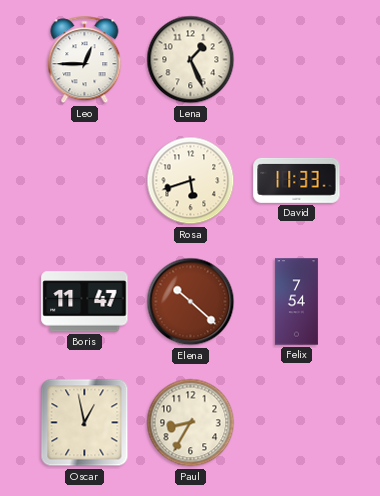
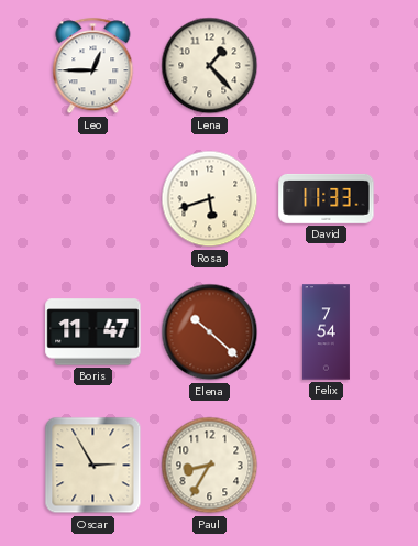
Lena: 1:26 -> 1:23
Oscar: 12:58 -> 2:55
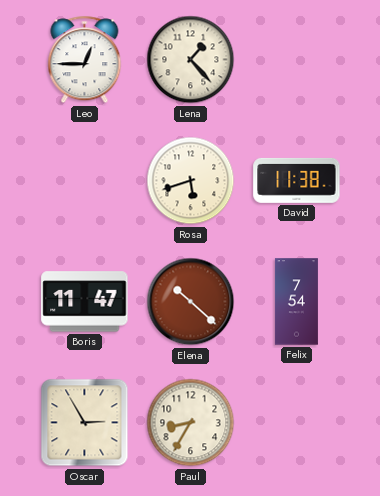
David: 11:33 -> 11:38
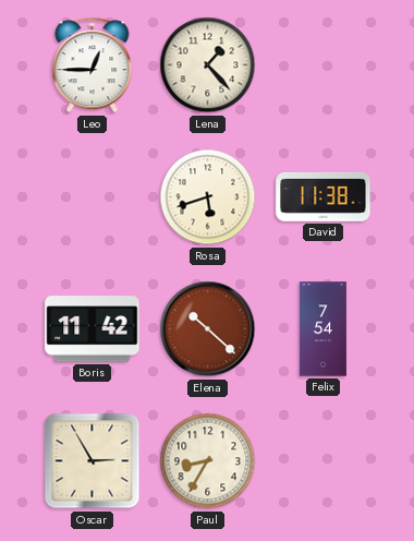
Boris: 11:47 -> 11:42
